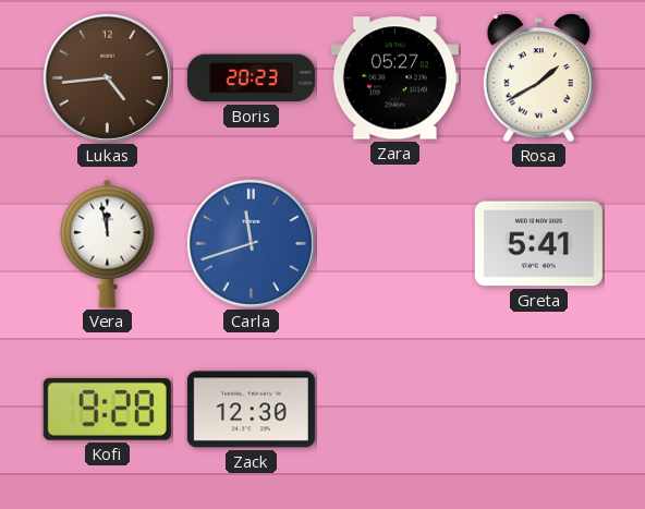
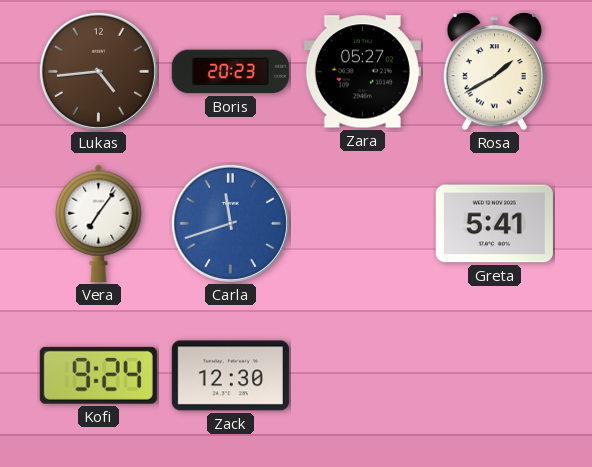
Vera: 11:58 -> 7:06
Kofi: 9:28 -> 9:24
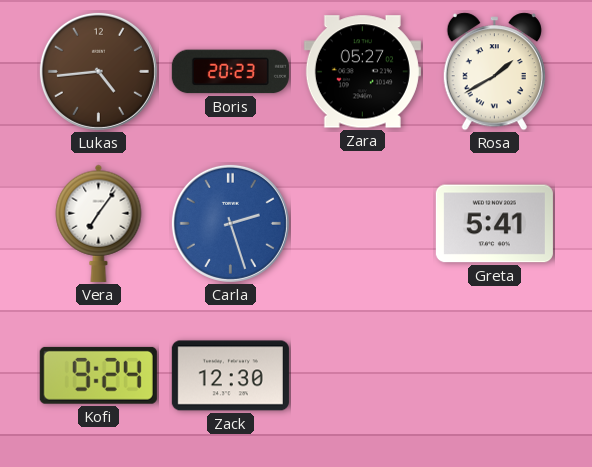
Carla: 11:42 -> 2:27
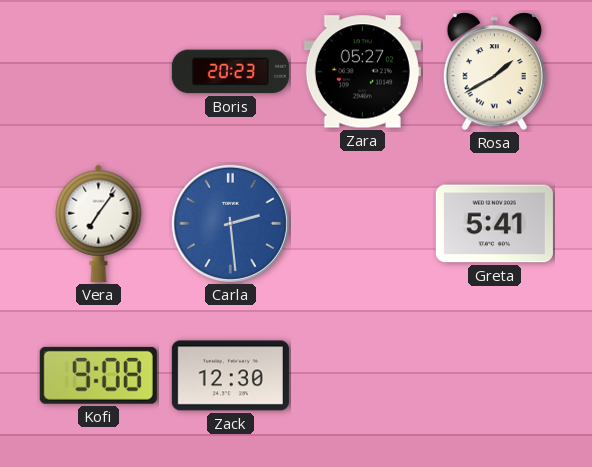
Lukas: 4:44 -> none
Carla: 2:27 -> 2:29
Kofi: 9:24 -> 9:08
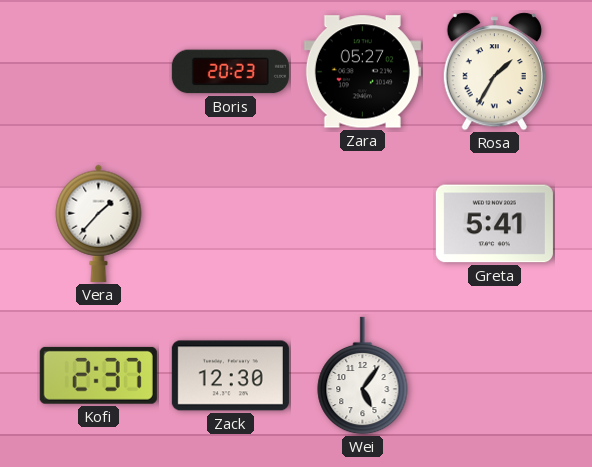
Rosa: 1:40 -> 1:35
Vera: 7:06 -> 1:37
Carla: 2:29 -> none
Kofi: 9:08 -> 2:37
Wei: none -> 5:06
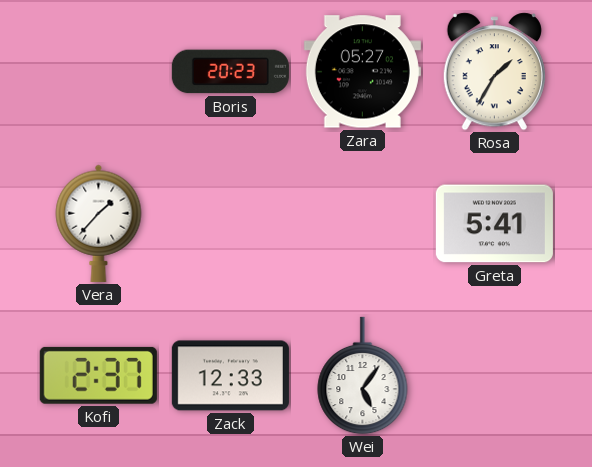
Zack: 12:30 -> 12:33
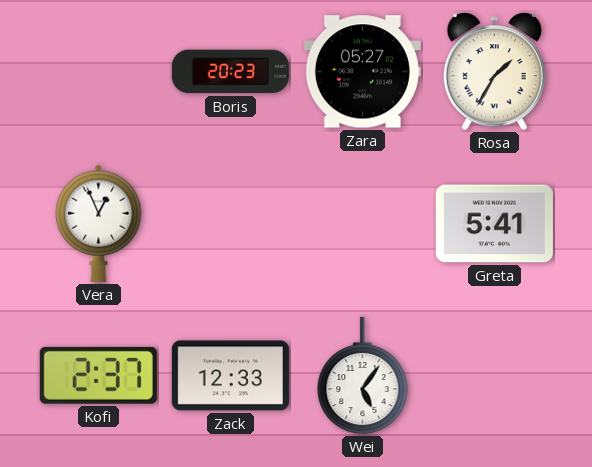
Vera: 1:37 -> 12:56
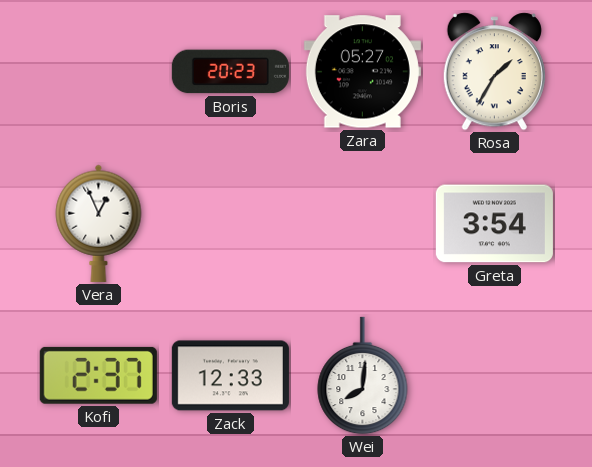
Greta: 5:41 -> 3:54
Wei: 5:06 -> 8:01
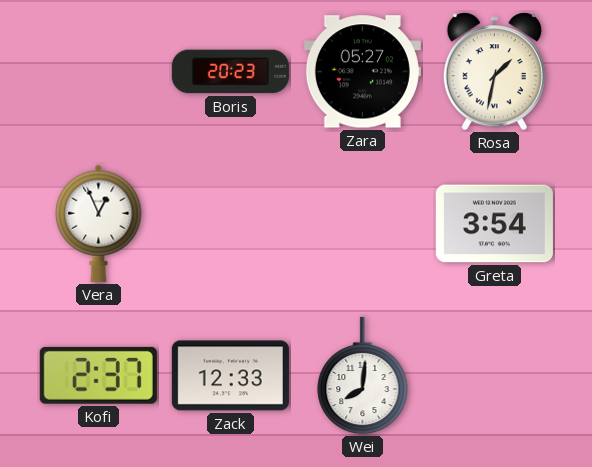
Rosa: 1:35 -> 1:32
